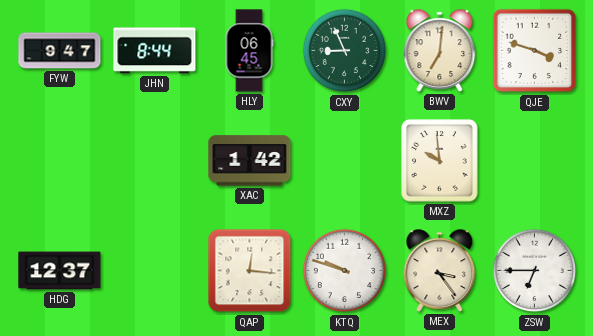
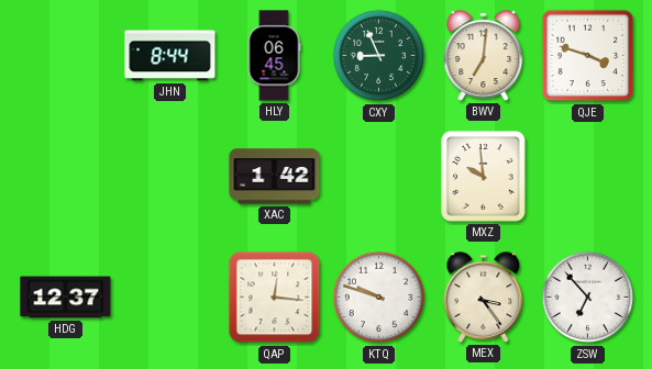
FYW: 9:47 -> none
ZSW: 6:45 -> 6:53
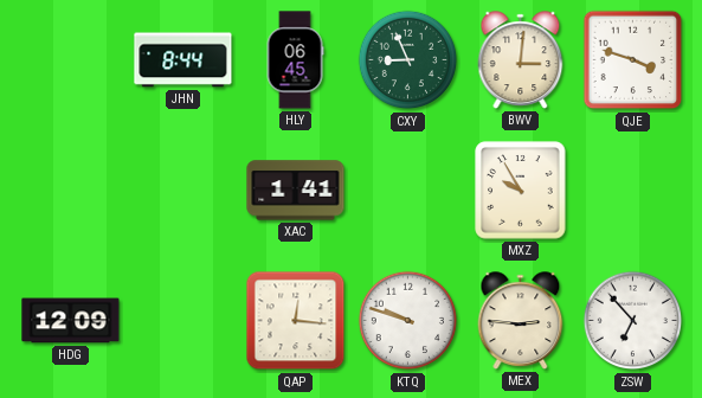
BWV: 7:01 -> 3:01
XAC: 1:42 -> 1:41
MXZ: 9:59 -> 9:55
HDG: 12:37 -> 12:09
MEX: 3:24 -> 2:46
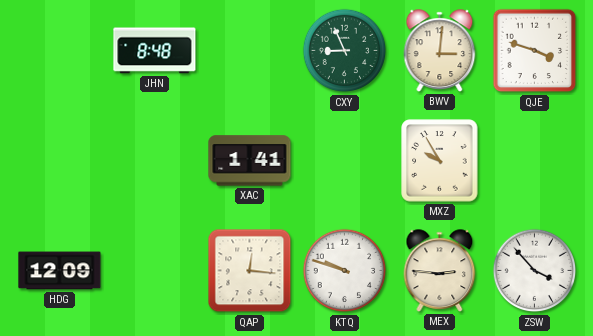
JHN: 8:44 -> 8:48
HLY: 06:45 -> none
ZSW: 6:53 -> 3:53
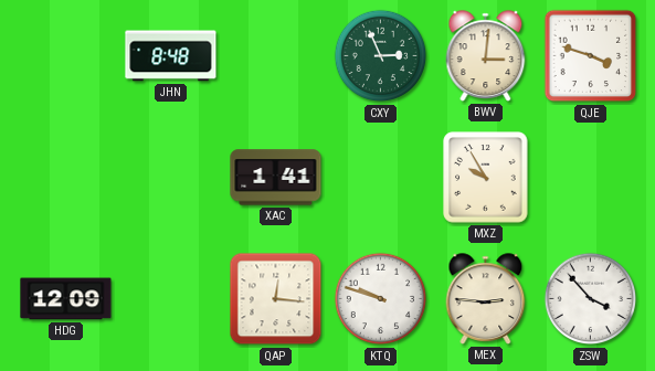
CXY: 8:56 -> 2:56
